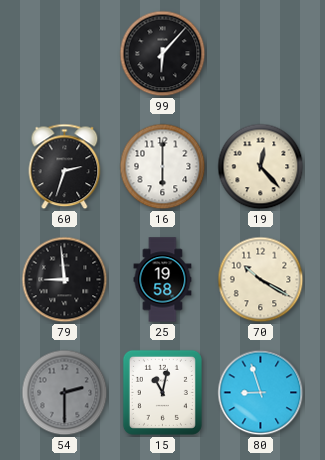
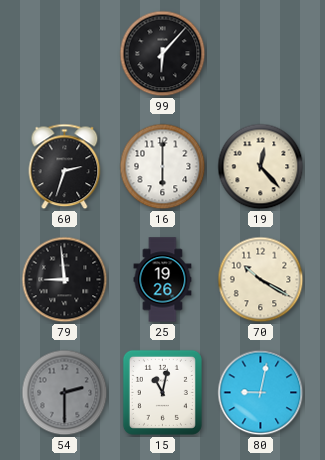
25: 19:58 -> 19:26
80: 8:57 -> 9:02
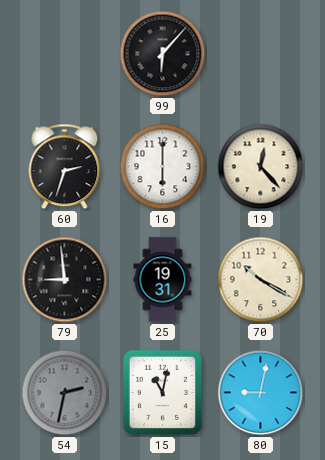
25: 19:26 -> 19:31
54: 2:30 -> 2:32
